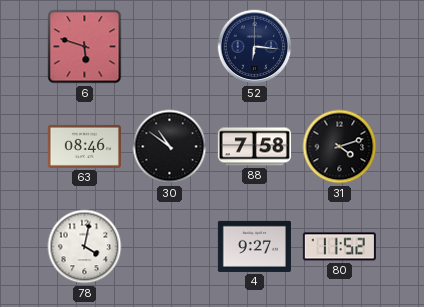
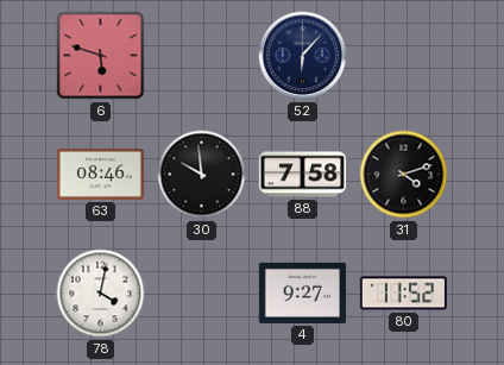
52: 6:16 -> 6:07
30: 10:51 -> 9:59
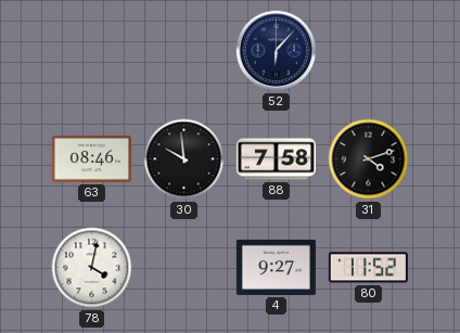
6: 5:48 -> none
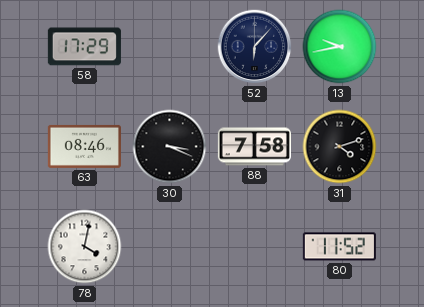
58: none -> 17:29
13: none -> 9:43
30: 9:59 -> 3:19
4: 9:27 -> none
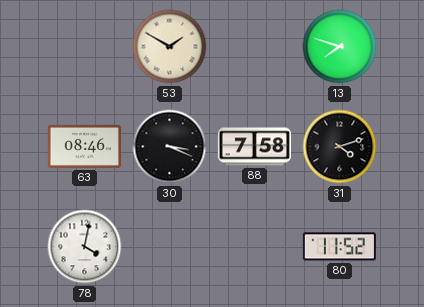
58: 17:29 -> none
53: none -> 1:50
52: 6:07 -> none
13: 9:43 -> 7:48
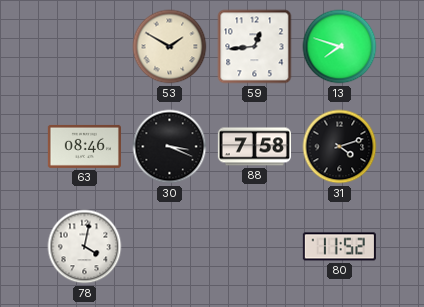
59: none -> 12:44
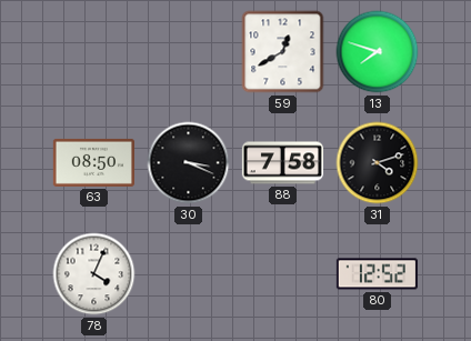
53: 1:50 -> none
59: 12:44 -> 12:40
63: 08:46 -> 08:50
78: 4:02 -> 4:04
80: 11:52 -> 12:52
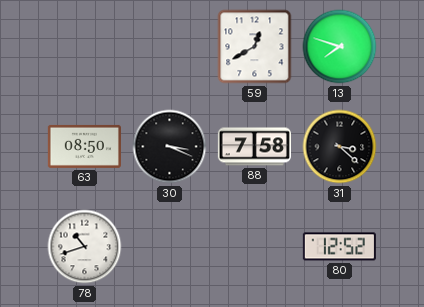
31: 4:12 -> 3:22
78: 4:04 -> 10:42
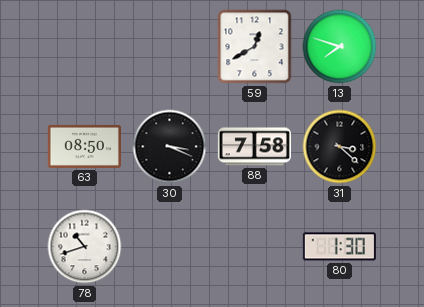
80: 12:52 -> 1:30
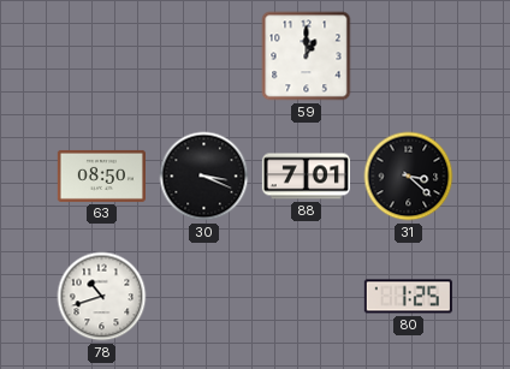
59: 12:40 -> 1:00
13: 7:48 -> none
88: 7:58 -> 7:01
80: 1:30 -> 1:25
